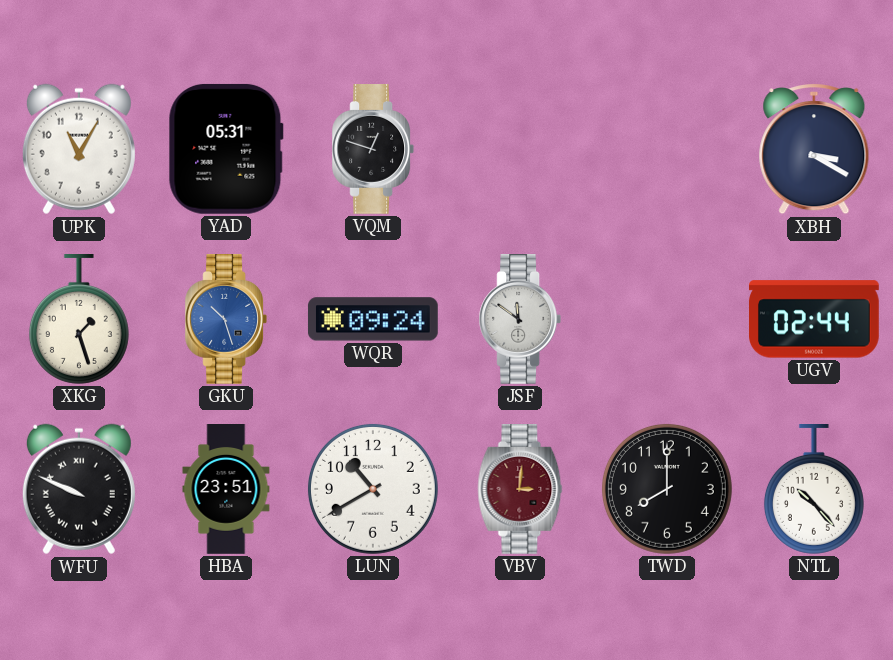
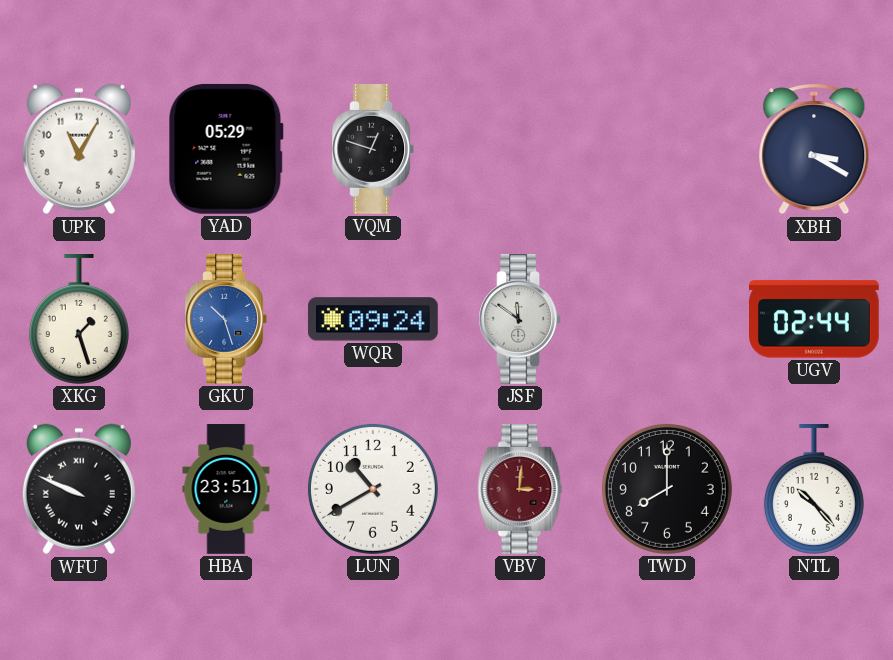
YAD: 05:31 -> 05:29
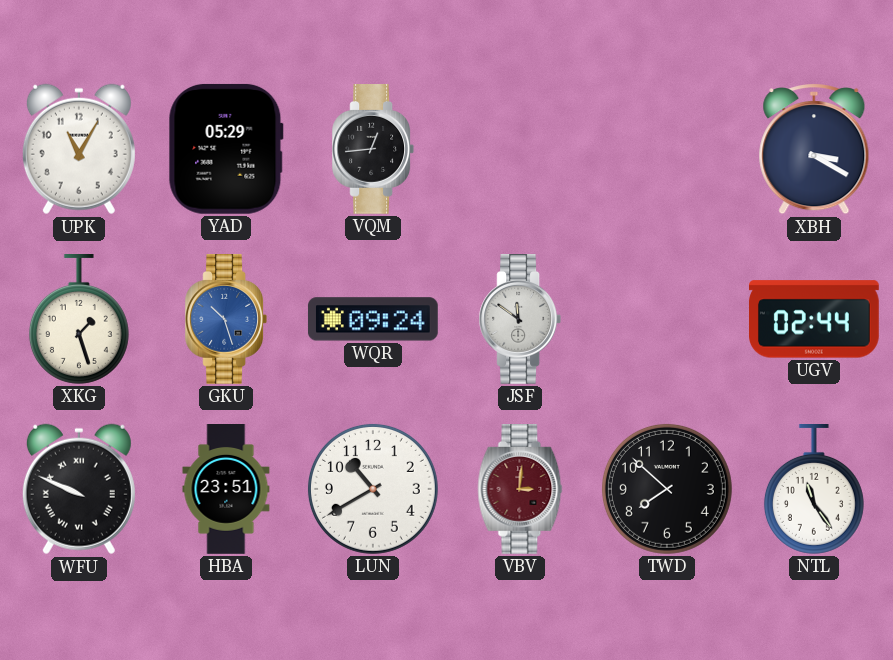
VQM: 12:48 -> 12:44
TWD: 8:00 -> 7:52
NTL: 10:23 -> 11:24
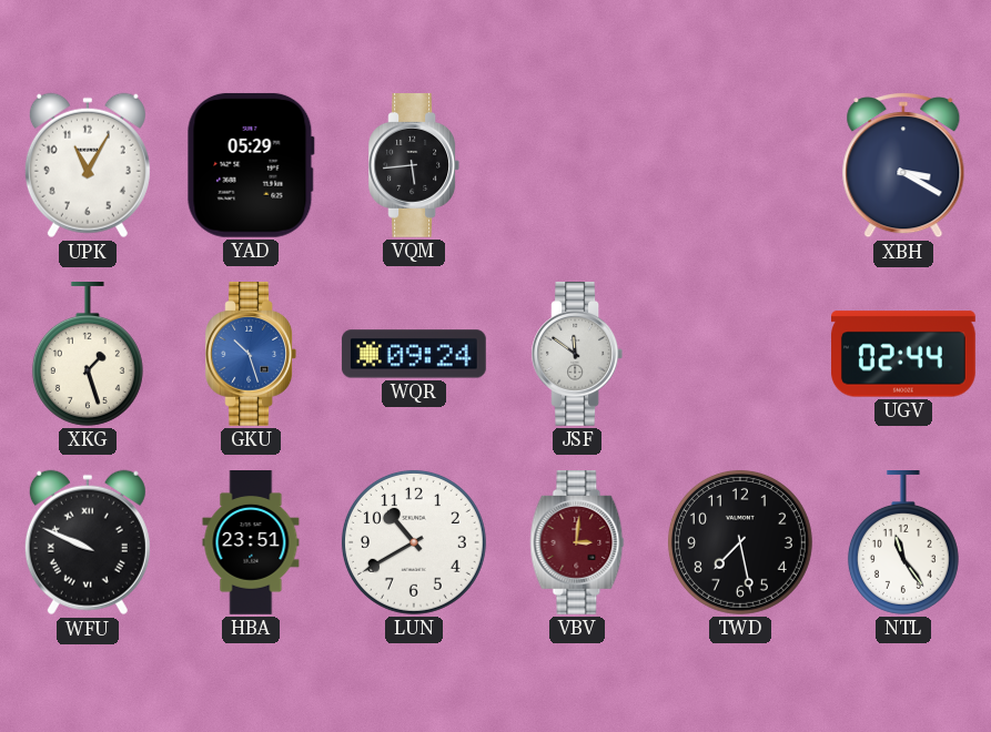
VQM: 12:44 -> 5:44
TWD: 7:52 -> 7:28
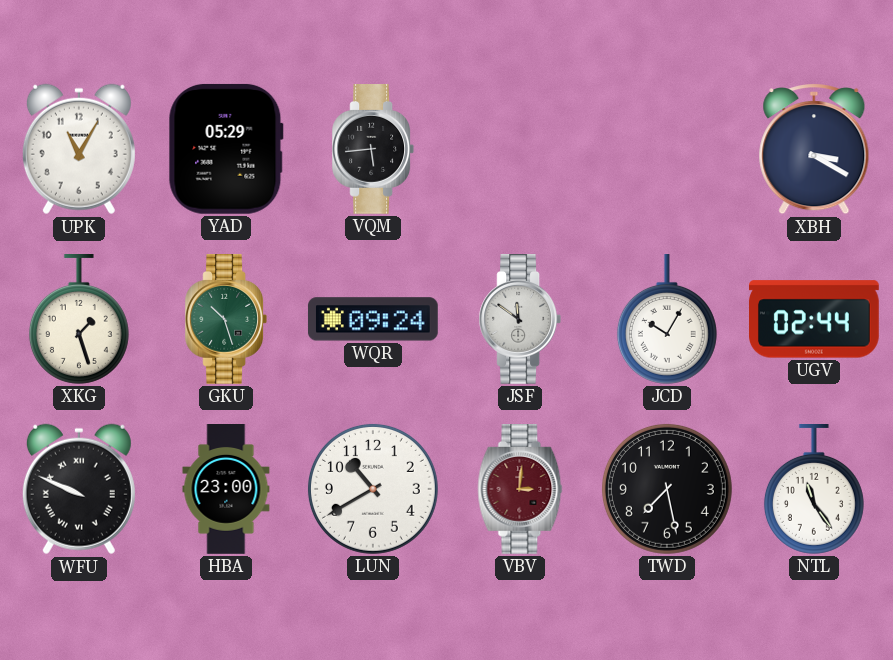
GKU dial: blue -> green
JCD: none -> 10:05
HBA: 23:51 -> 23:00
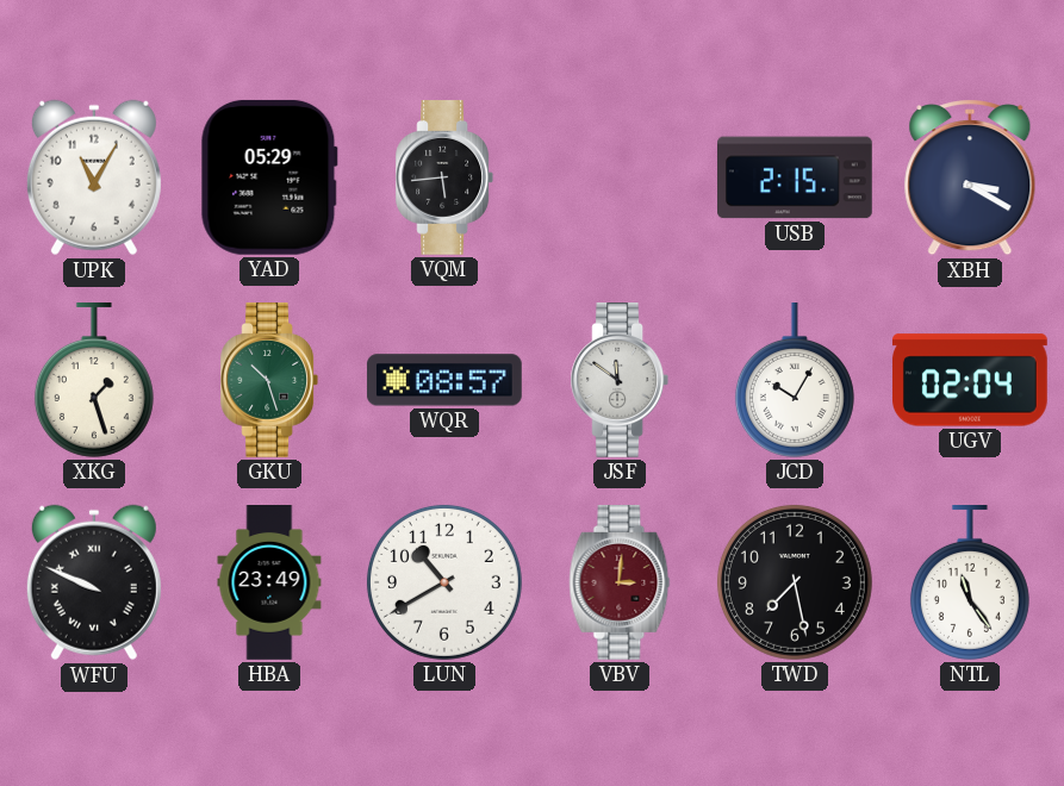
USB: none -> 2:15
WQR: 09:24 -> 08:57
UGV: 02:44 -> 02:04
HBA: 23:00 -> 23:49
